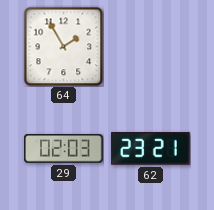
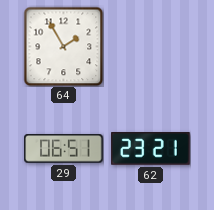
29: 02:03 -> 06:51
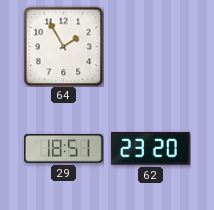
29: 06:51 -> 18:51
62: 23:21 -> 23:20
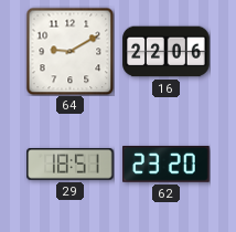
64: 1:55 -> 9:10
16: none -> 22:06
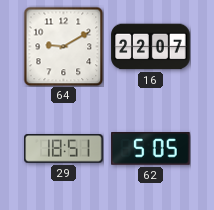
16: 22:06 -> 22:07
62: 23:20 -> 5:05
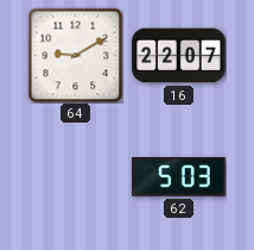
29: 18:51 -> none
62: 5:05 -> 5:03
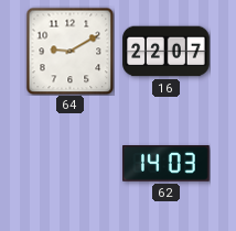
62: 5:03 -> 14:03
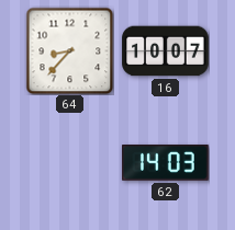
64: 9:10 -> 8:37
16: 22:07 -> 10:07
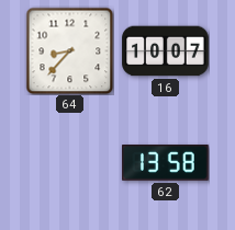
62: 14:03 -> 13:58
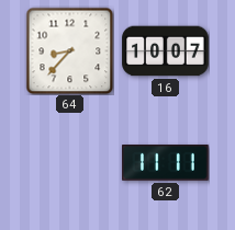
62: 13:58 -> 11:11
